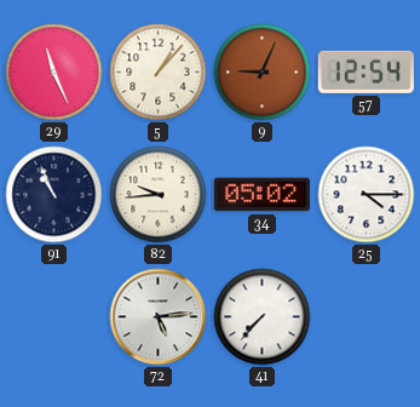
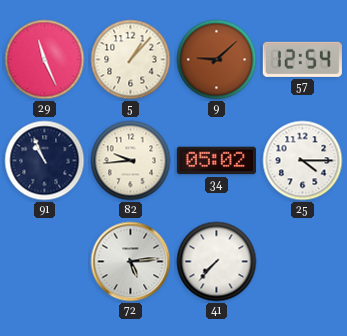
9: 9:04 -> 9:08
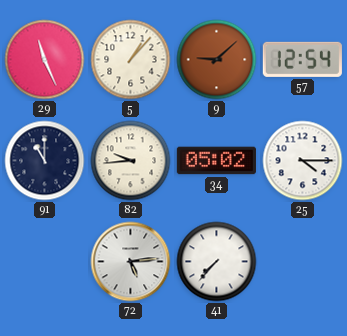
91: 10:56 -> 11:00
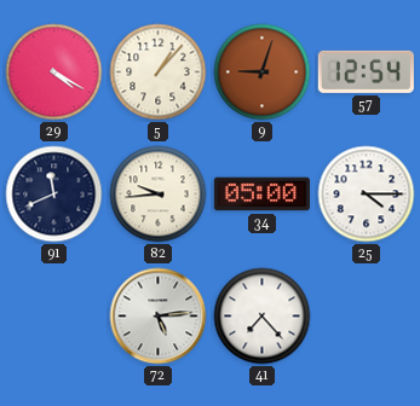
29: 11:26 -> 4:20
9: 9:08 -> 9:03
91: 11:00 -> 11:41
34: 05:02 -> 05:00
41: 7:37 -> 7:23
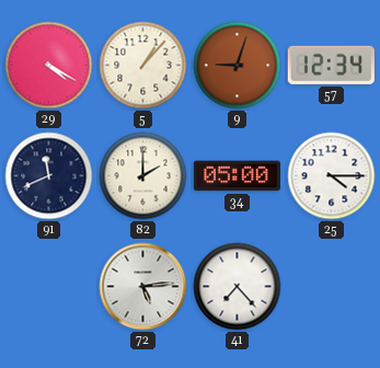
57: 12:54 -> 12:34
82: 9:44 -> 2:00
